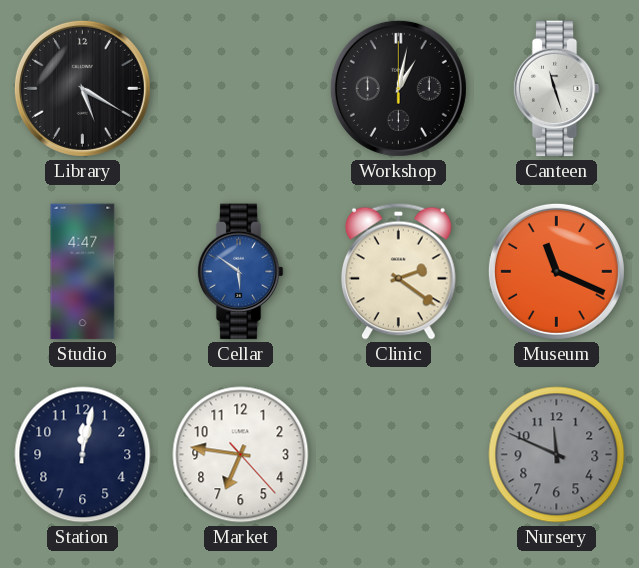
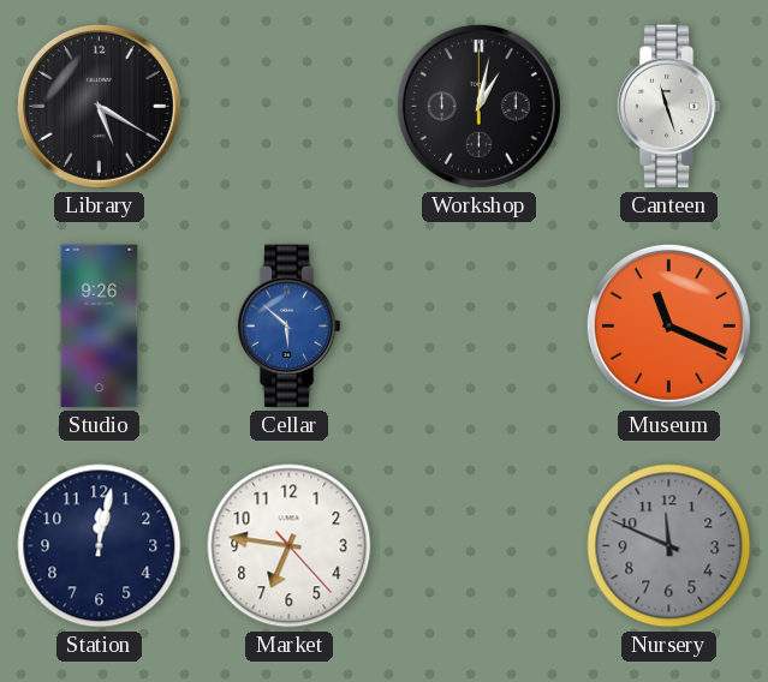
Studio: 4:47 -> 9:26
Cellar: 5:51 -> 5:52
Clinic: 2:21 -> none
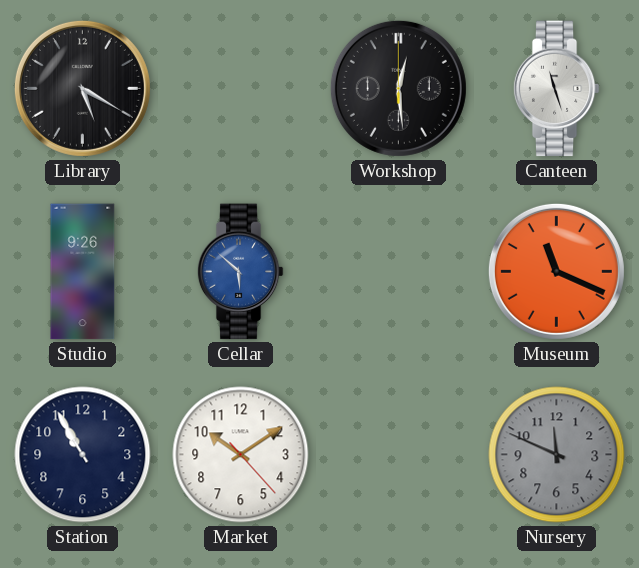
Workshop: 1:02 -> 12:29
Station: 12:02 -> 10:55
Market: 6:46 -> 10:09
